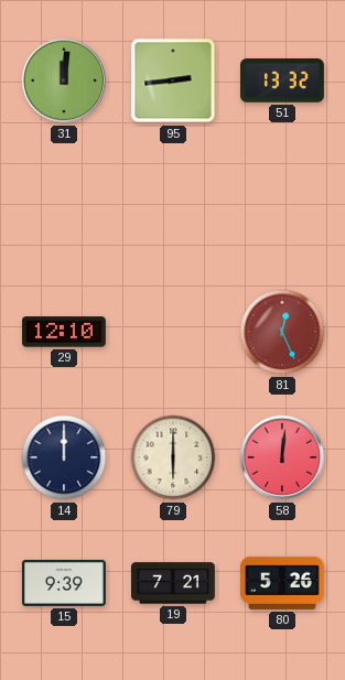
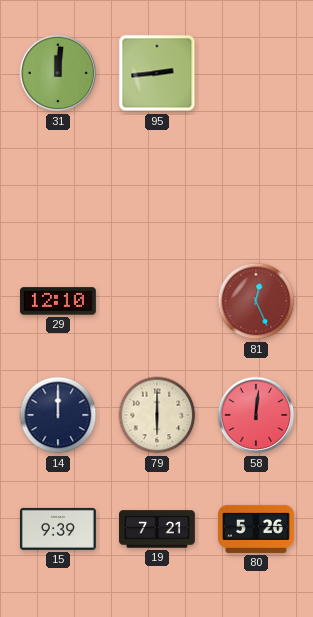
51: 13:32 -> none
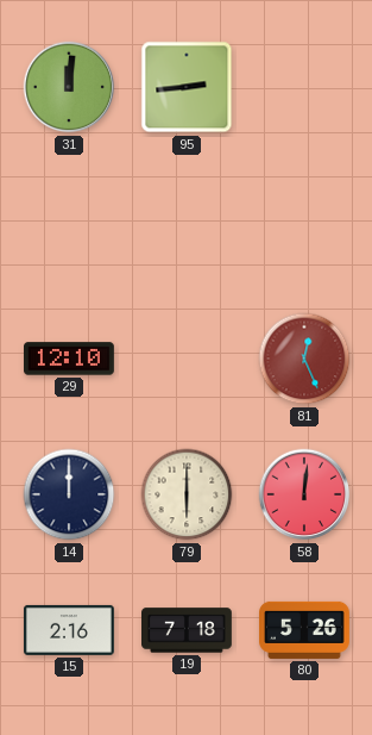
15: 9:39 -> 2:16
19: 7:21 -> 7:18
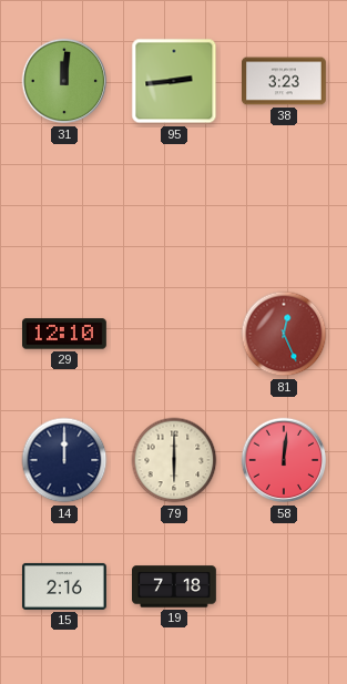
38: none -> 3:23
80: 5:26 -> none
